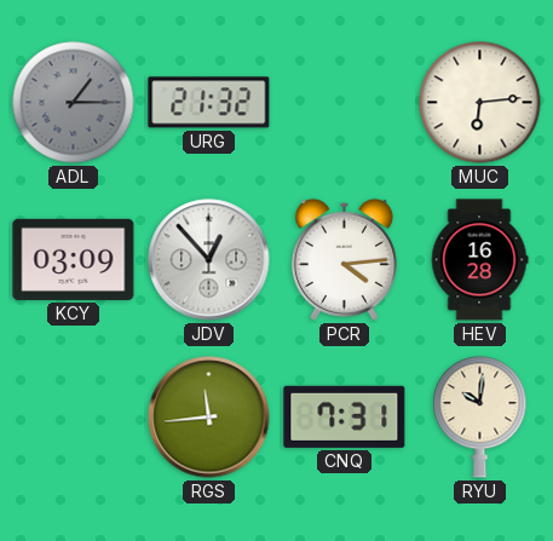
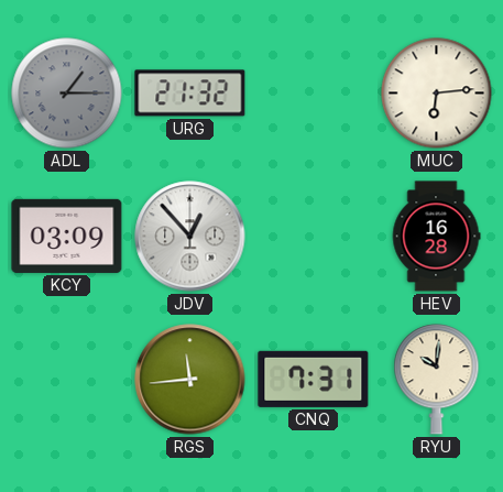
PCR: 4:14 -> none
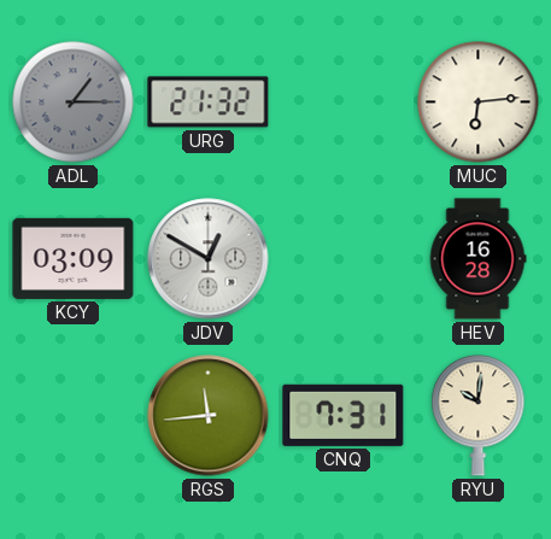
JDV: 12:53 -> 12:50
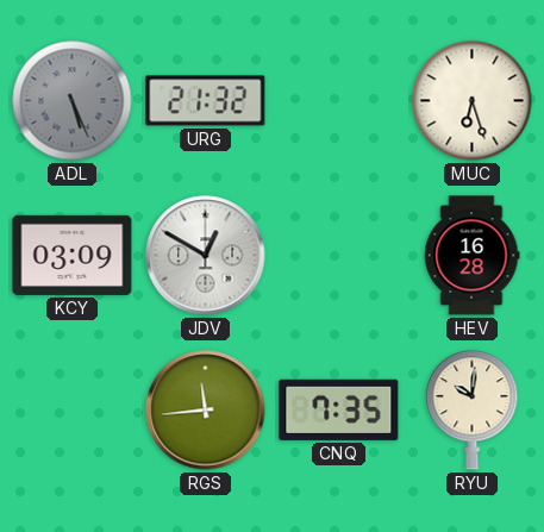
ADL: 1:15 -> 5:26
MUC: 6:14 -> 6:27
CNQ: 7:31 -> 7:35
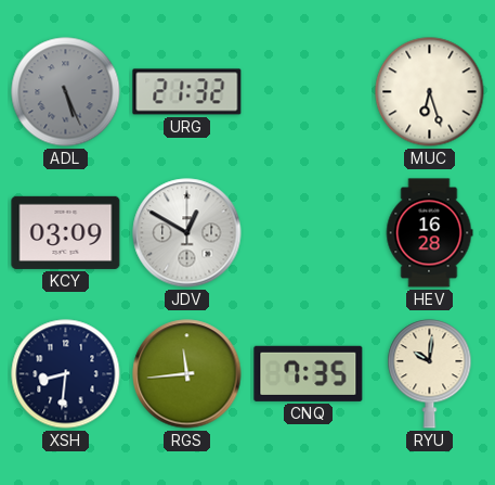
XSH: none -> 8:31
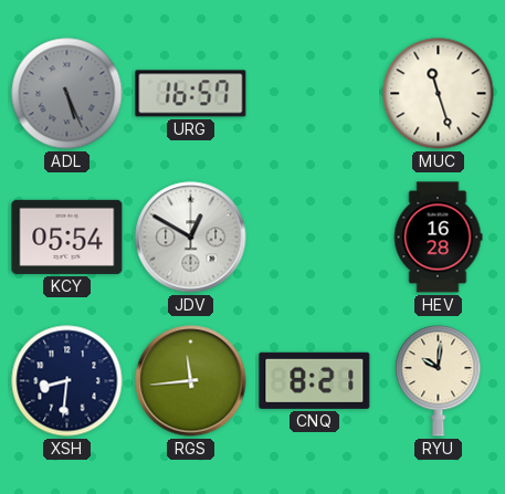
URG: 21:32 -> 16:57
MUC: 6:27 -> 11:27
KCY: 03:09 -> 05:54
CNQ: 7:35 -> 8:21
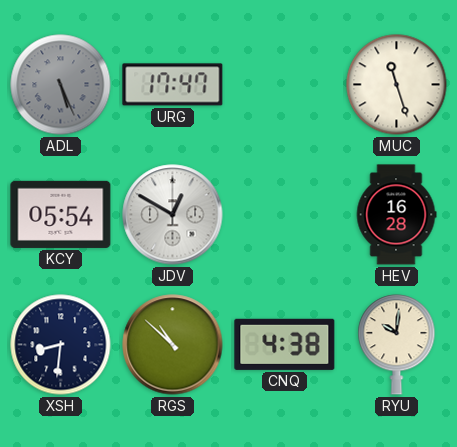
URG: 16:57 -> 17:47
RGS: 11:44 -> 10:52
CNQ: 8:21 -> 4:38
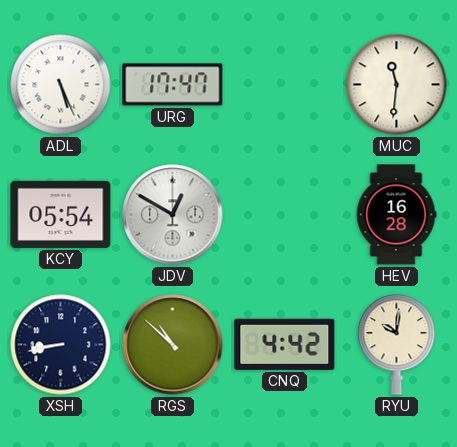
ADL dial: grey -> white
MUC: 11:27 -> 11:31
XSH: 8:31 -> 8:43
CNQ: 4:38 -> 4:42
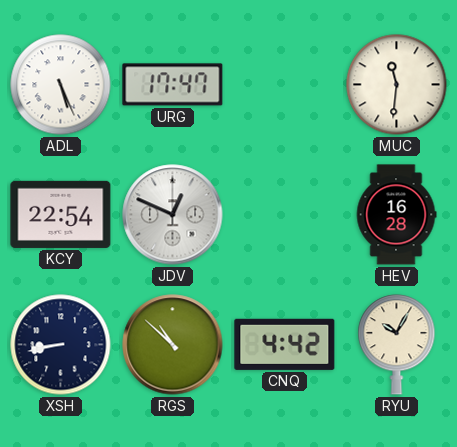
KCY: 05:54 -> 22:54
JDV: 12:50 -> 12:49
RYU: 10:01 -> 10:05
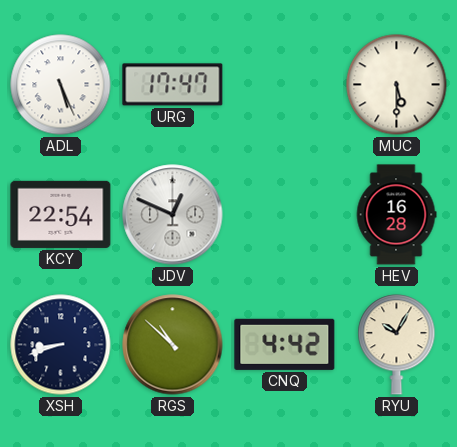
MUC: 11:31 -> 5:30
XSH: 8:43 -> 8:42
